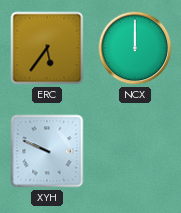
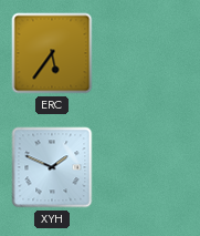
NCX: 12:00 -> none
XYH: 9:49 -> 1:49
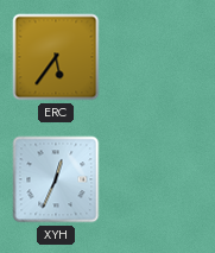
XYH: 1:49 -> 12:34
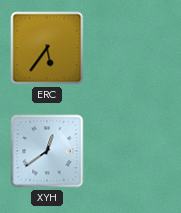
XYH: 12:34 -> 12:39
